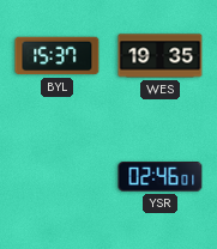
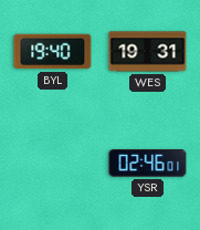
BYL: 15:37 -> 19:40
WES: 19:35 -> 19:31
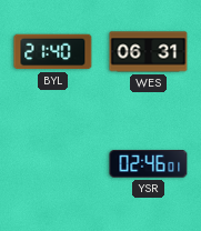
BYL: 19:40 -> 21:40
WES: 19:31 -> 06:31
